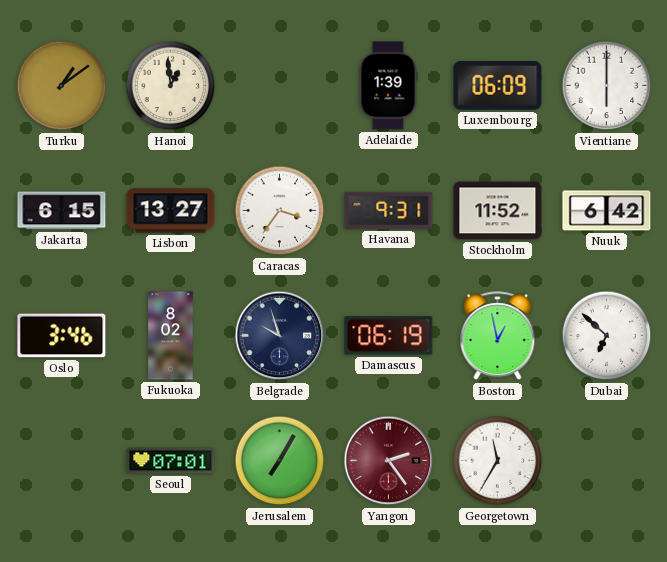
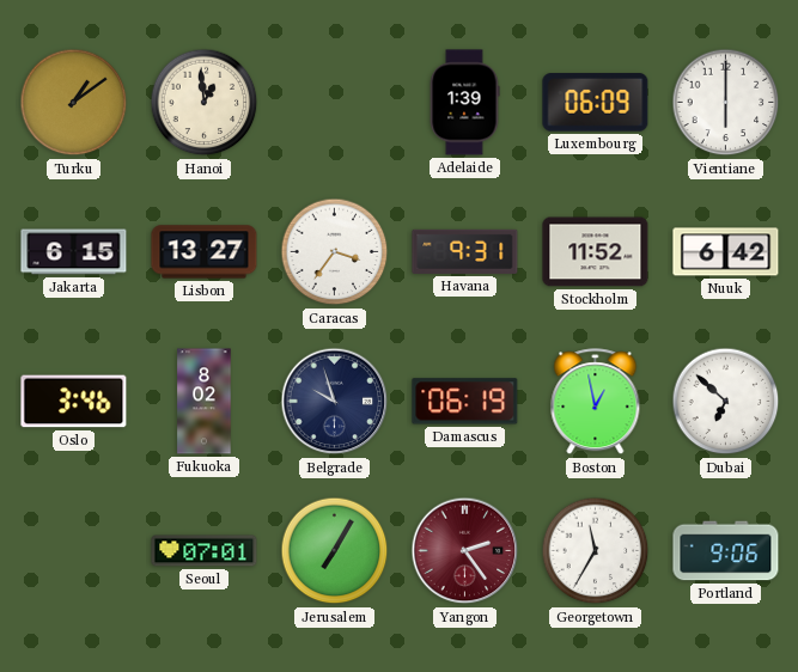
Portland: none -> 9:06
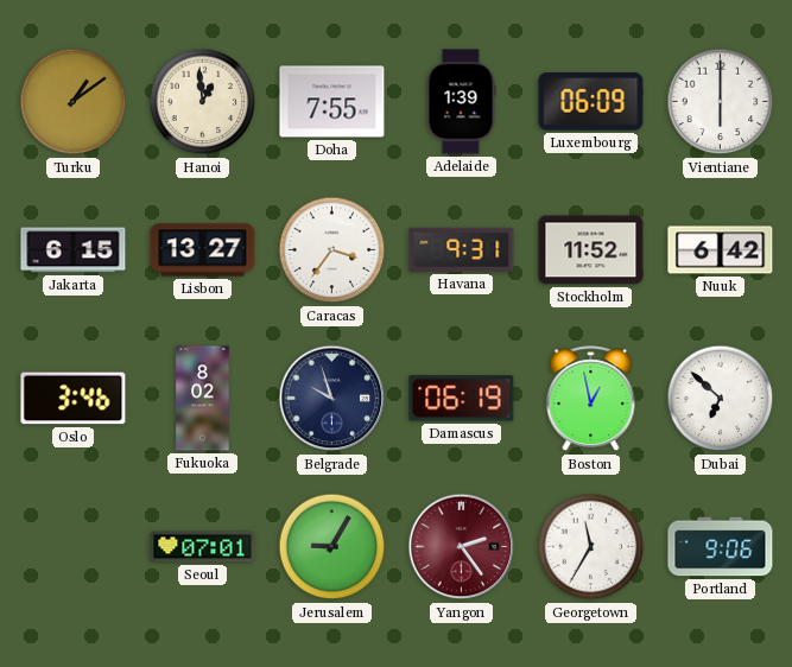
Doha: none -> 7:55
Jerusalem: 7:05 -> 9:05
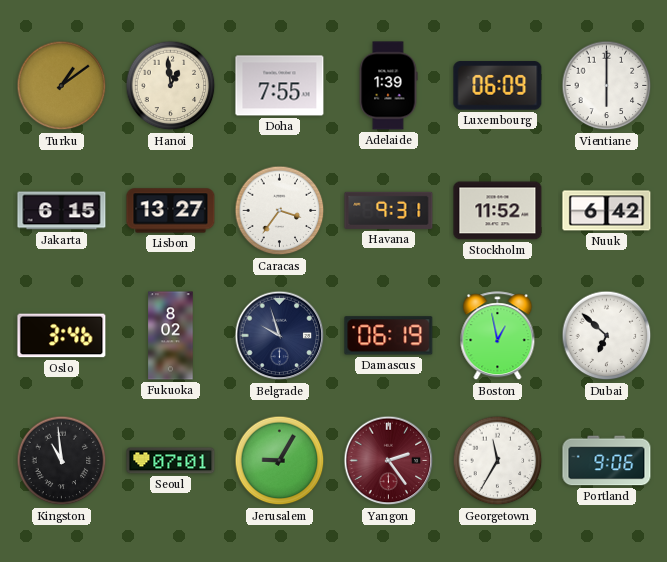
Kingston: none -> 10:59
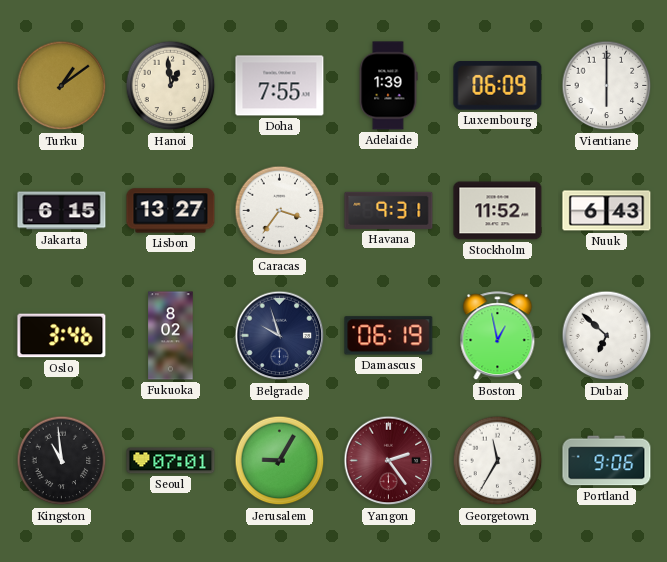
Nuuk: 6:42 -> 6:43
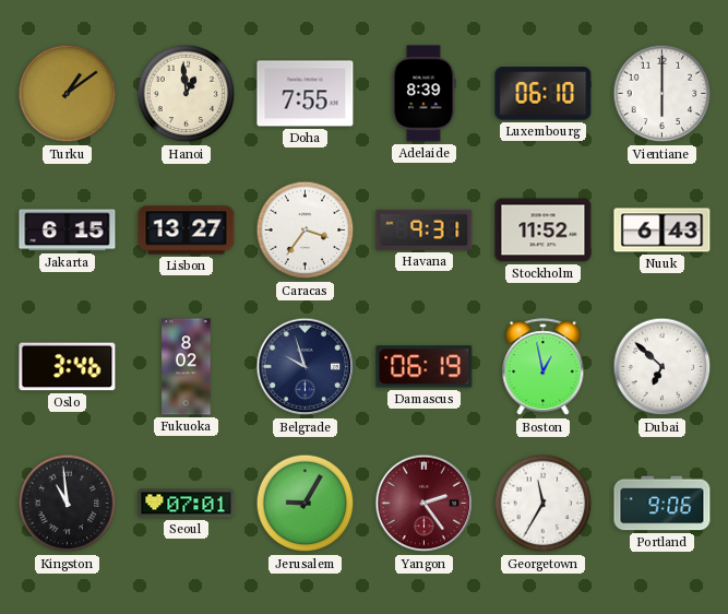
Adelaide: 1:39 -> 8:39
Luxembourg: 06:09 -> 06:10
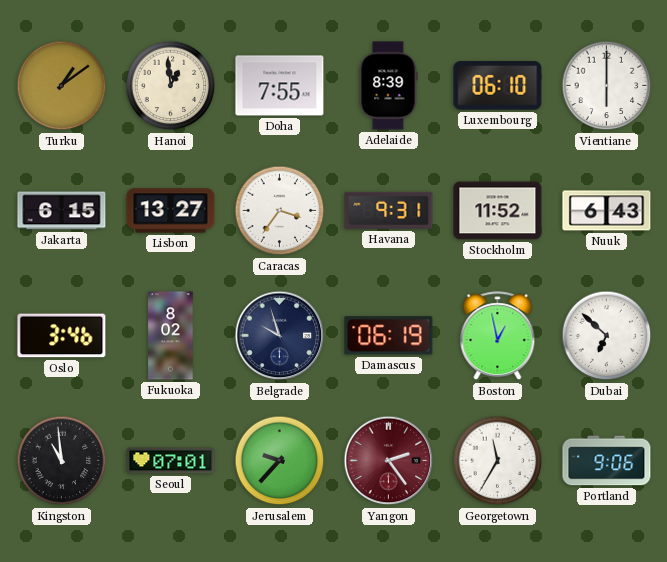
Jerusalem: 9:05 -> 9:37
